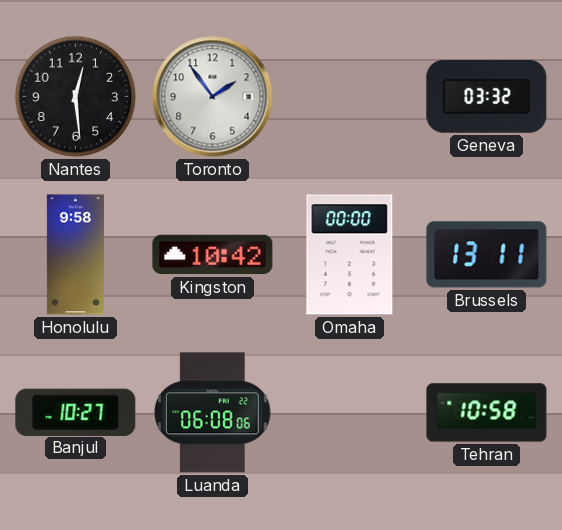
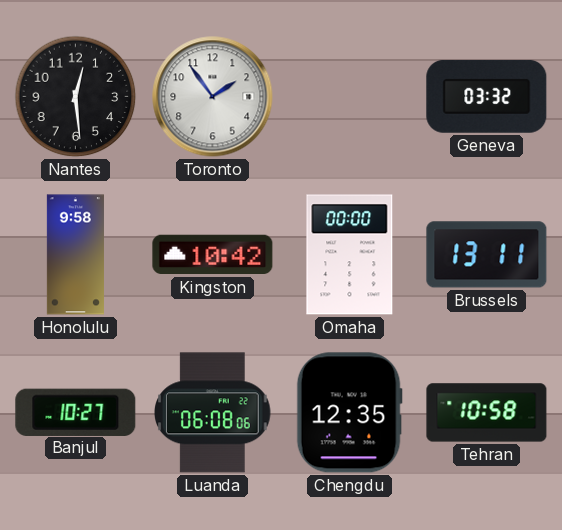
Chengdu: none -> 12:35
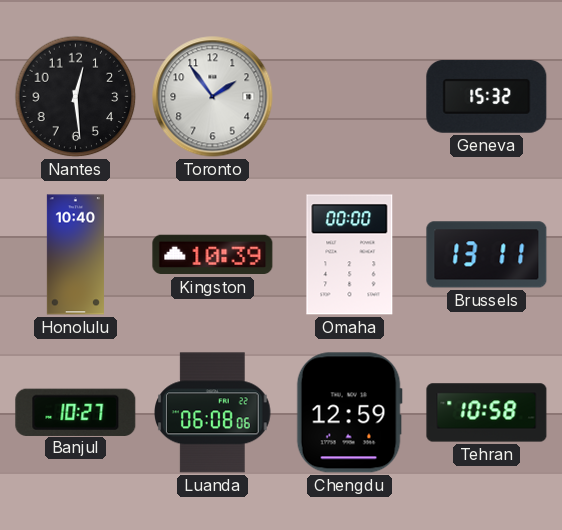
Geneva: 03:32 -> 15:32
Honolulu: 9:58 -> 10:40
Kingston: 10:42 -> 10:39
Chengdu: 12:35 -> 12:59
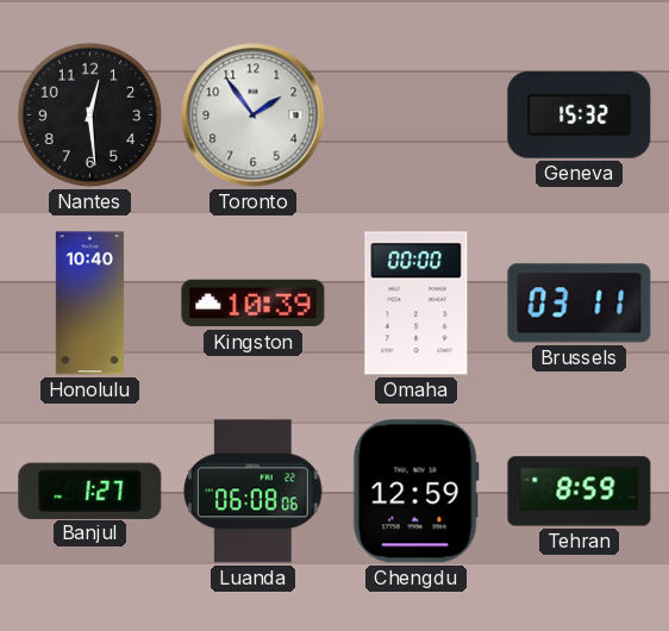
Brussels: 13:11 -> 03:11
Banjul: 10:27 -> 1:27
Tehran: 10:58 -> 8:59
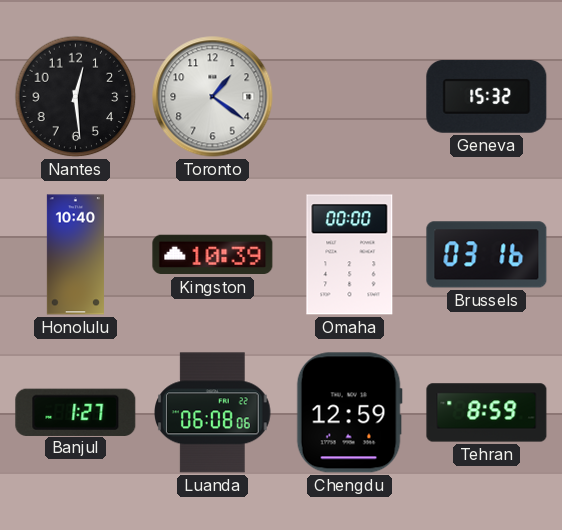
Toronto: 1:54 -> 1:21
Brussels: 03:11 -> 03:16
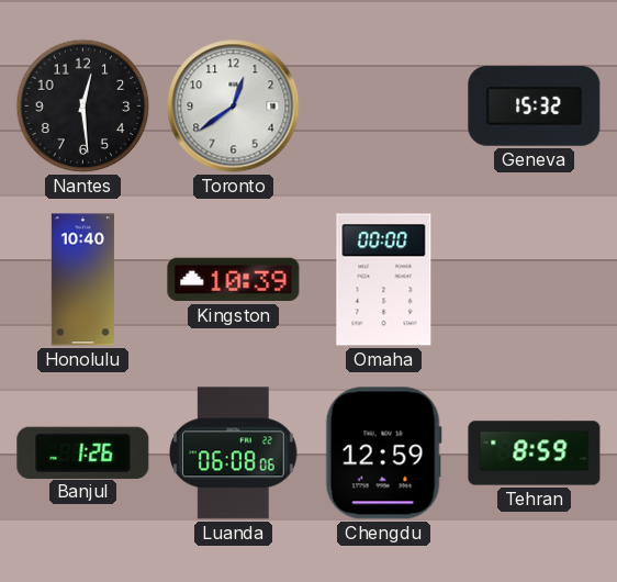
Toronto: 1:21 -> 12:39
Brussels: 03:16 -> none
Banjul: 1:27 -> 1:26
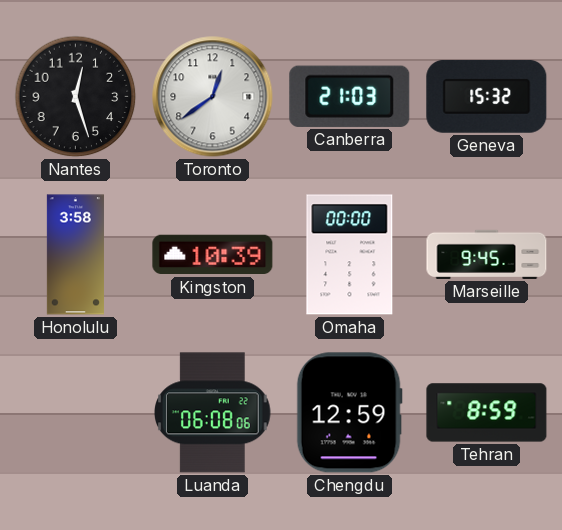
Nantes: 12:29 -> 12:27
Canberra: none -> 21:03
Honolulu: 10:40 -> 3:58
Marseille: none -> 9:45
Banjul: 1:26 -> none
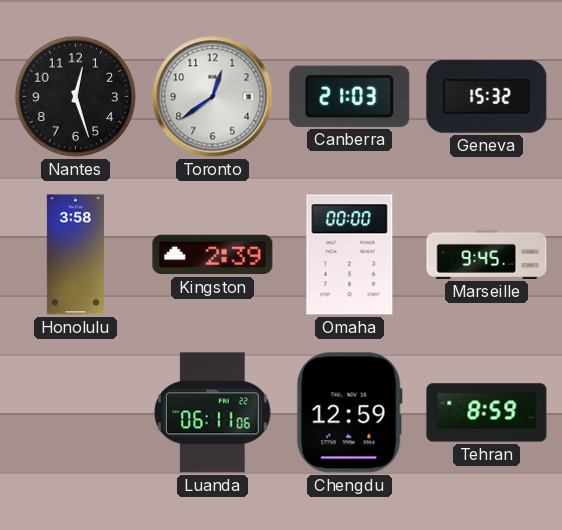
Kingston: 10:39 -> 2:39
Luanda: 06:08 -> 06:11
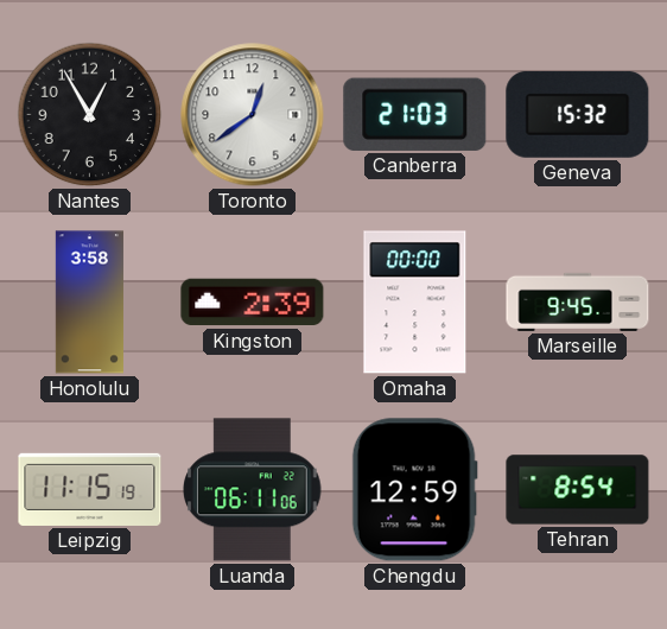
Nantes: 12:27 -> 12:55
Leipzig: none -> 11:15
Tehran: 8:59 -> 8:54
